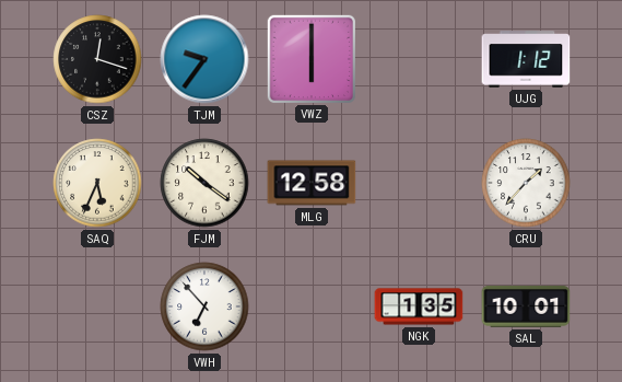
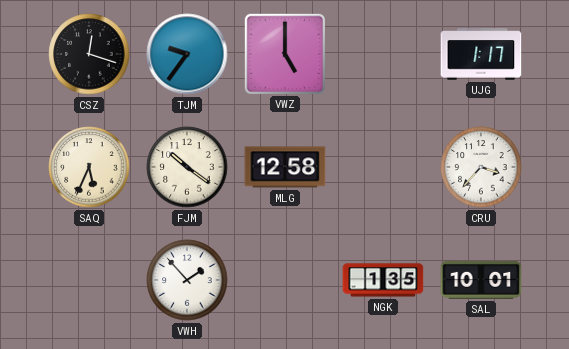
VWZ: 6:00 -> 5:00
UJG: 1:12 -> 1:17
CRU: 1:37 -> 3:37
VWH: 6:53 -> 1:53
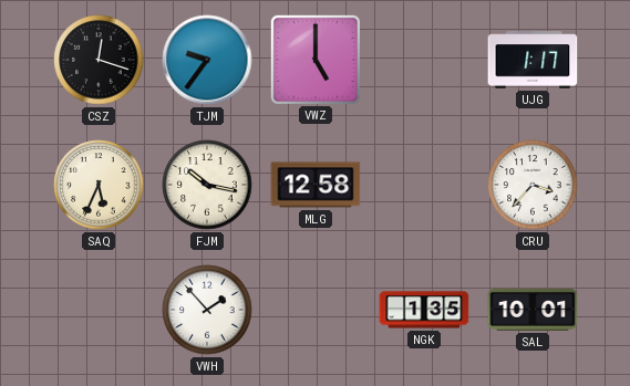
FJM: 10:21 -> 10:17
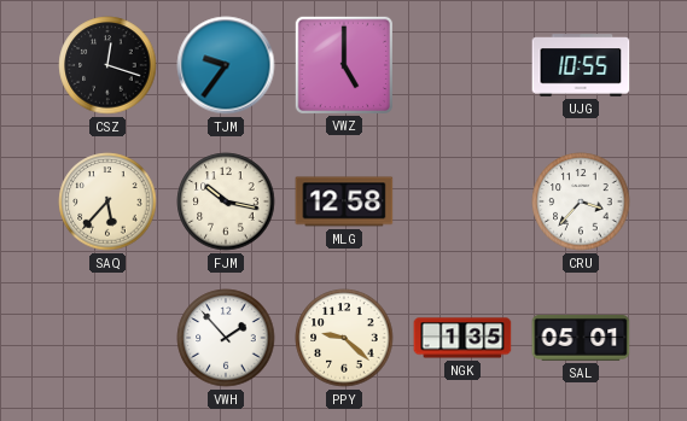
UJG: 1:17 -> 10:55
SAQ: 5:34 -> 5:37
PPY: none -> 9:22
SAL: 10:01 -> 05:01
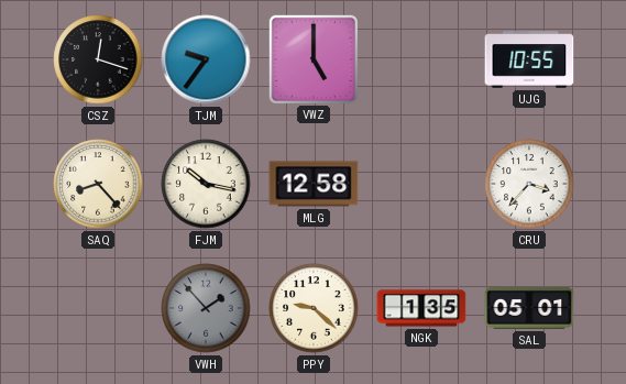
SAQ: 5:37 -> 8:23
VWH dial: white -> grey
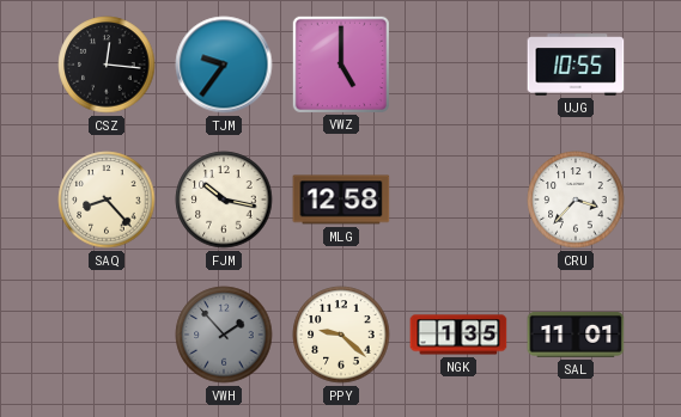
CSZ: 12:18 -> 12:16
SAL: 05:01 -> 11:01
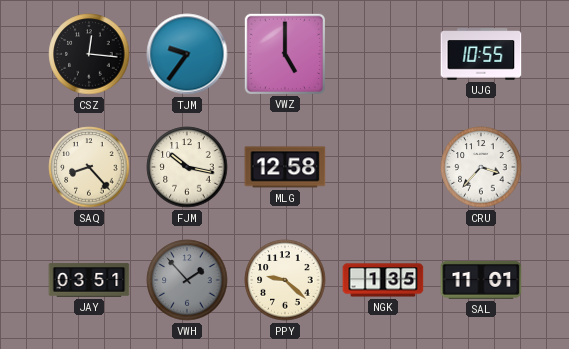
JAY: none -> 03:51
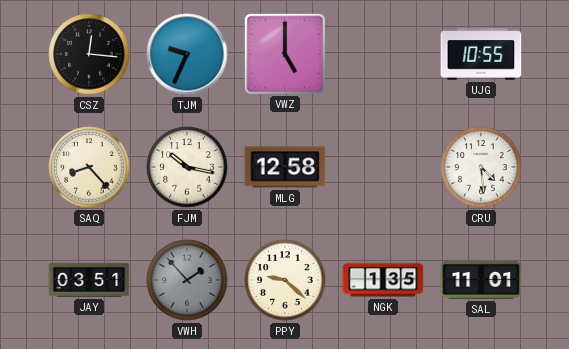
TJM: 9:36 -> 9:34
CRU: 3:37 -> 4:29
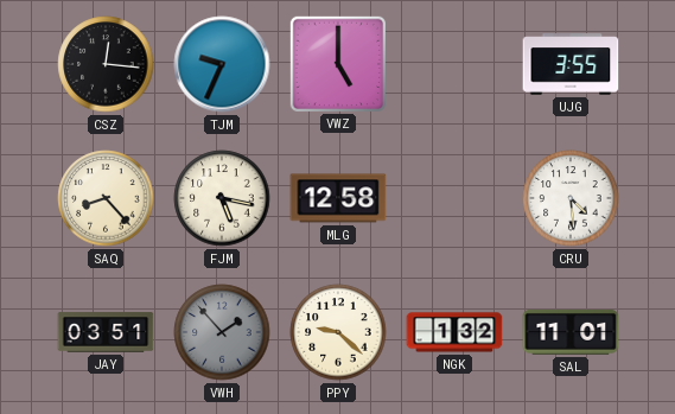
UJG: 10:55 -> 3:55
FJM: 10:17 -> 5:17
NGK: 1:35 -> 1:32
